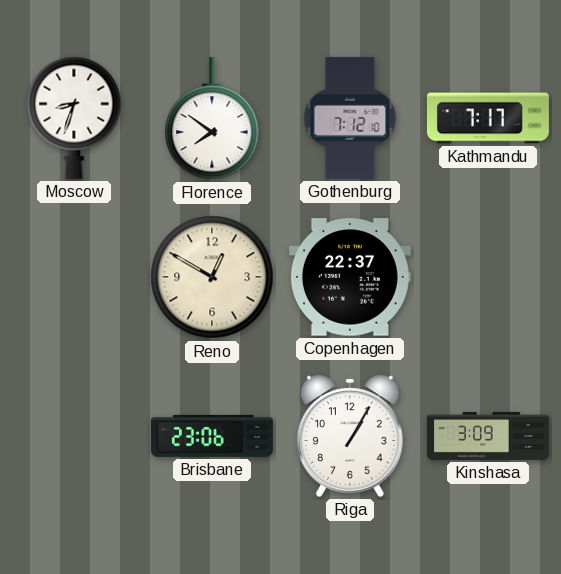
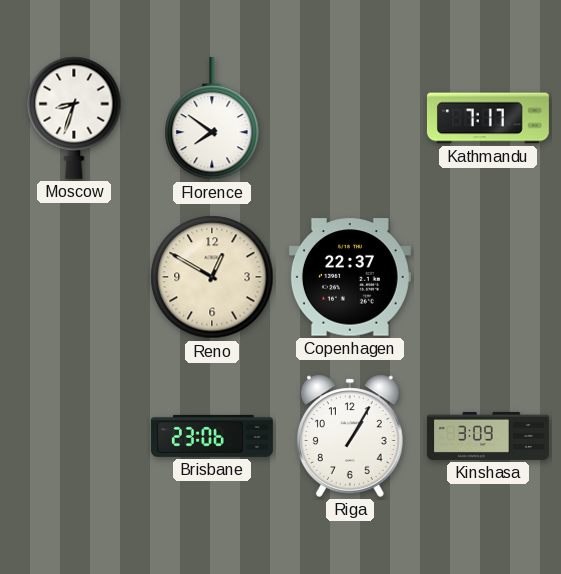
Gothenburg: 7:12 -> none
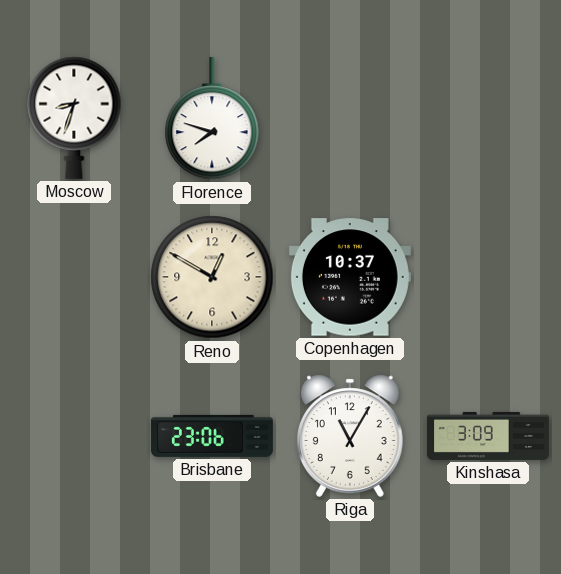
Florence: 7:51 -> 7:48
Kathmandu: 7:17 -> none
Copenhagen: 22:37 -> 10:37
Riga: 1:05 -> 11:05
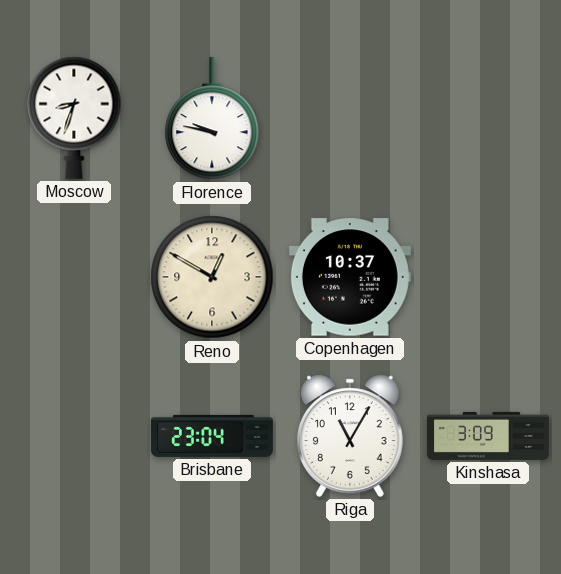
Florence: 7:48 -> 9:47
Brisbane: 23:06 -> 23:04
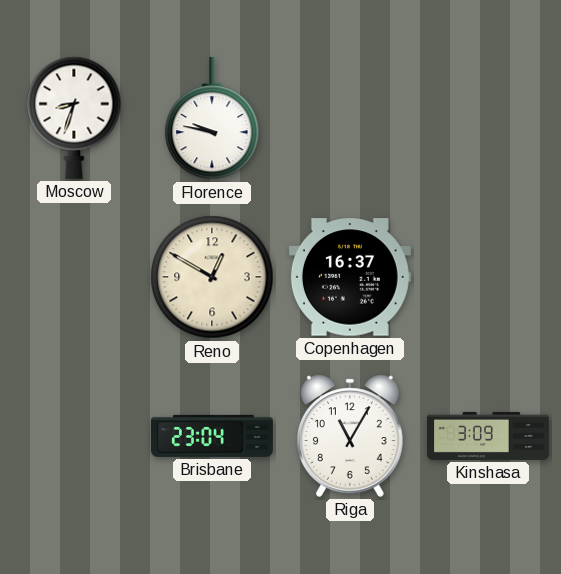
Copenhagen: 10:37 -> 16:37
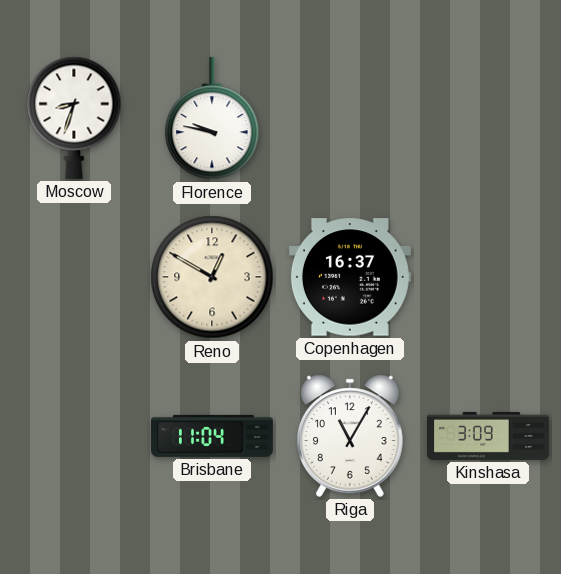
Brisbane: 23:04 -> 11:04
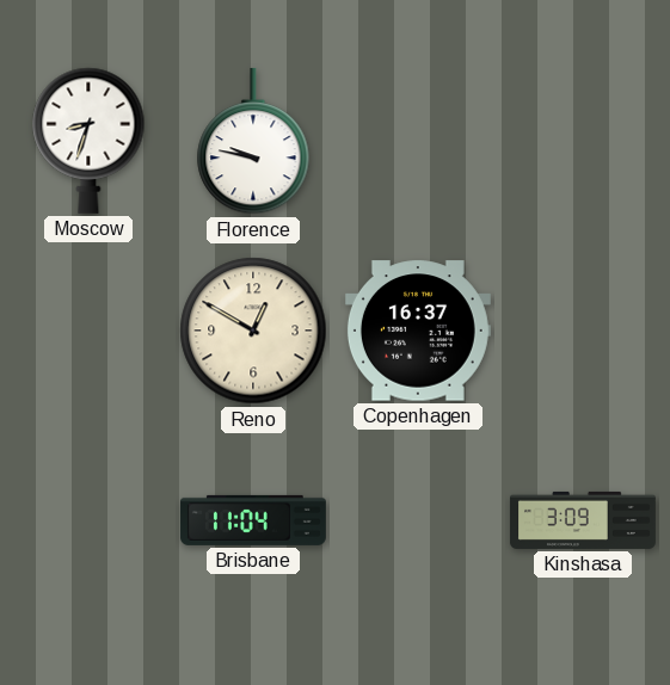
Riga: 11:05 -> none
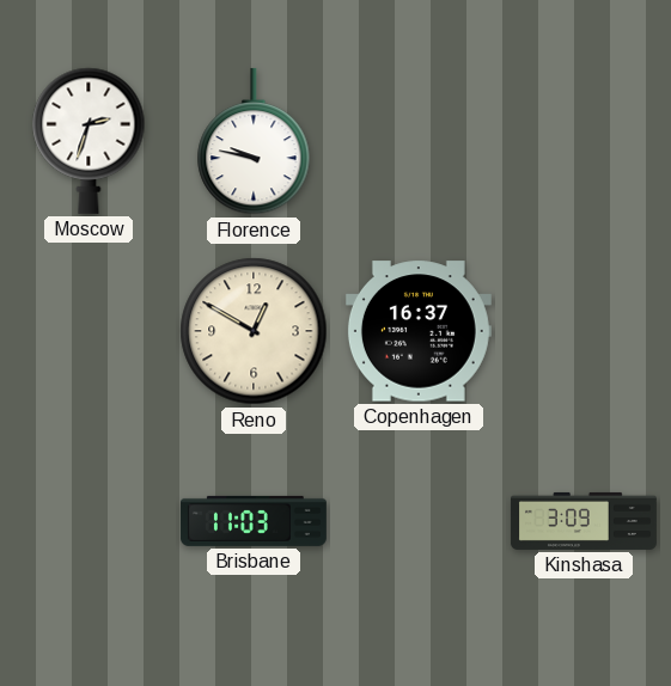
Moscow: 8:33 -> 2:33
Brisbane: 11:04 -> 11:03
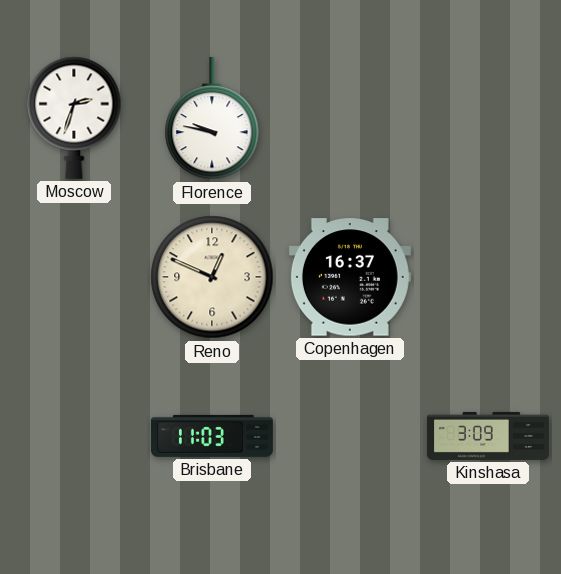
Reno: 12:50 -> 12:49
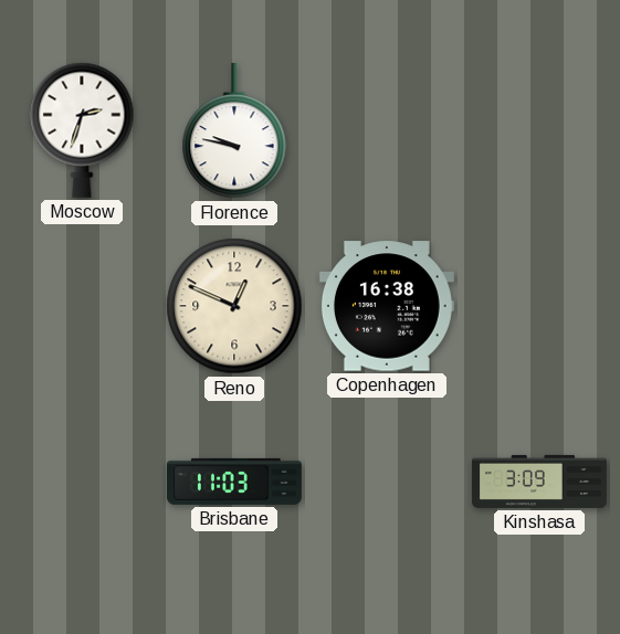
Copenhagen: 16:37 -> 16:38
